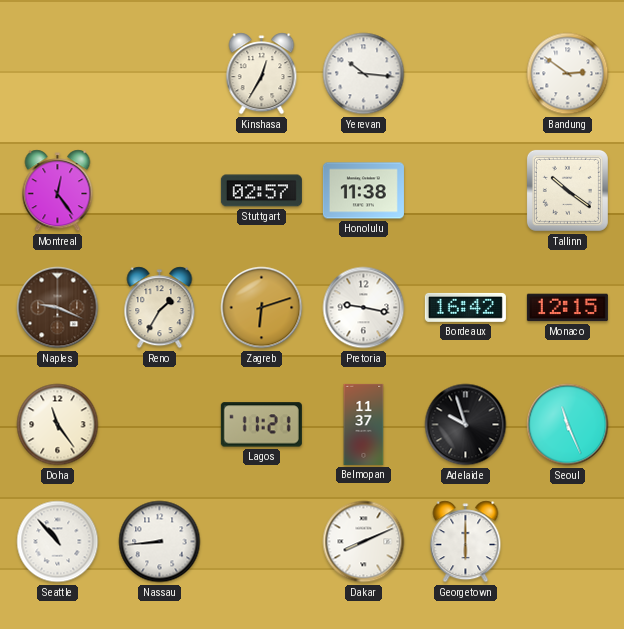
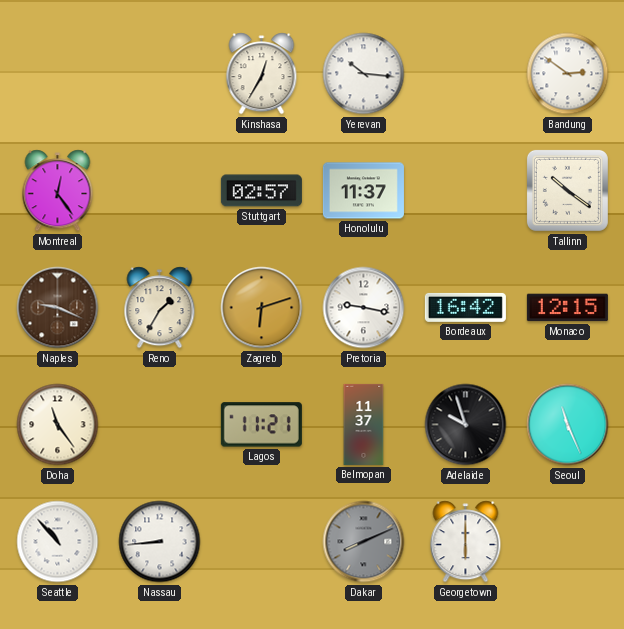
Honolulu: 11:38 -> 11:37
Dakar dial: white -> grey
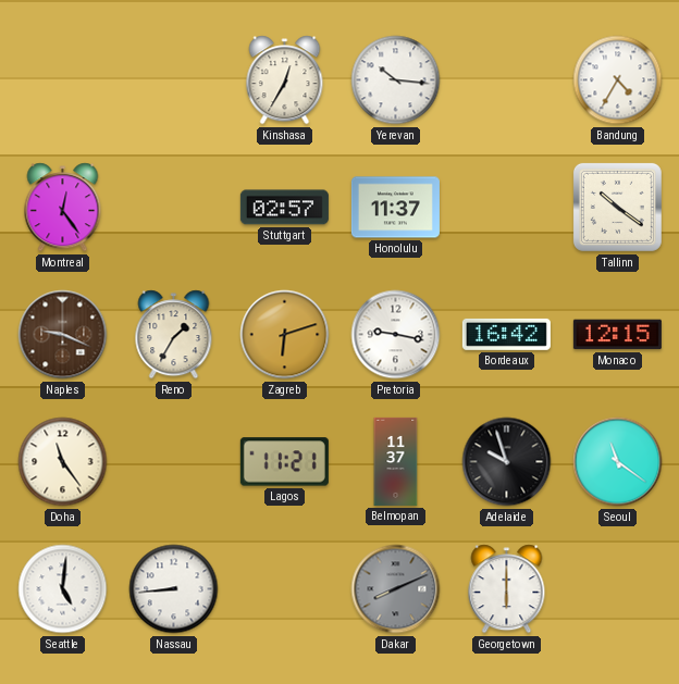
Bandung: 2:51 -> 4:35
Seoul: 11:26 -> 11:21
Seattle: 10:53 -> 5:01
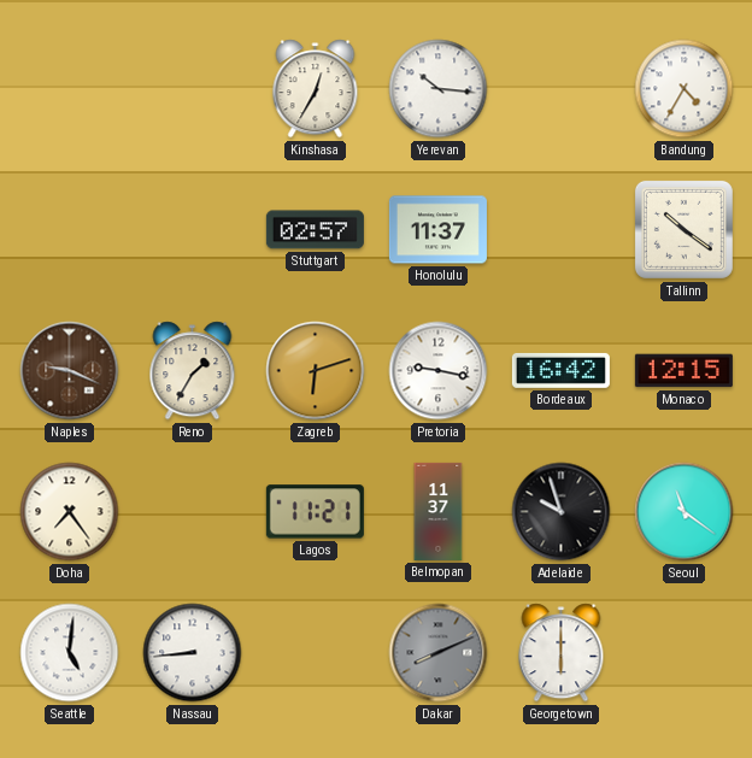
Montreal: 12:24 -> none
Doha: 11:24 -> 7:24
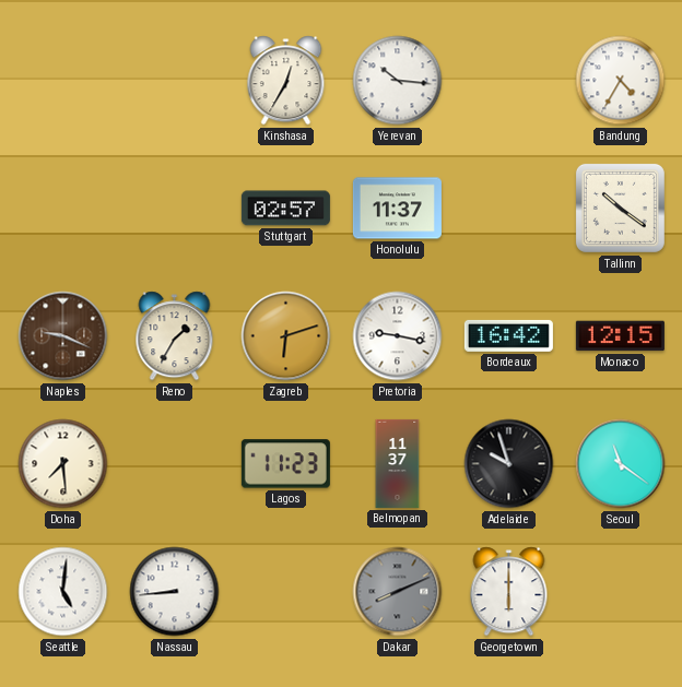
Doha: 7:24 -> 7:29
Lagos: 11:21 -> 11:23
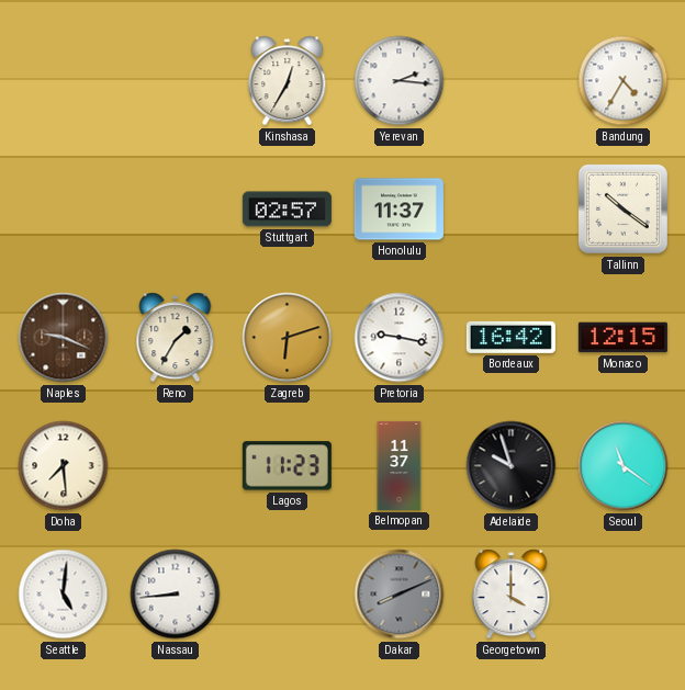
Yerevan: 10:16 -> 2:16
Georgetown: 6:00 -> 4:00
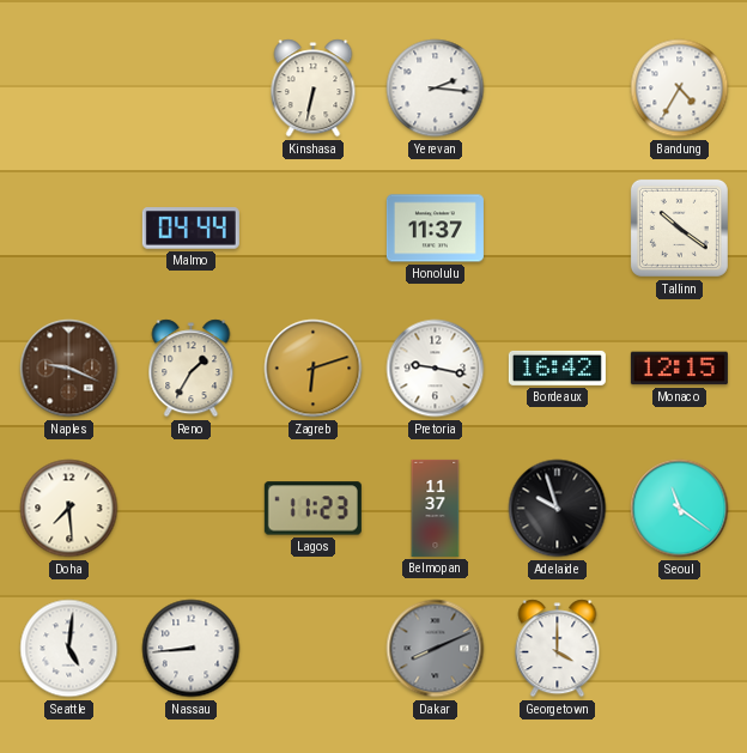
Kinshasa: 12:35 -> 6:32
Malmo: none -> 04:44
Stuttgart: 02:57 -> none
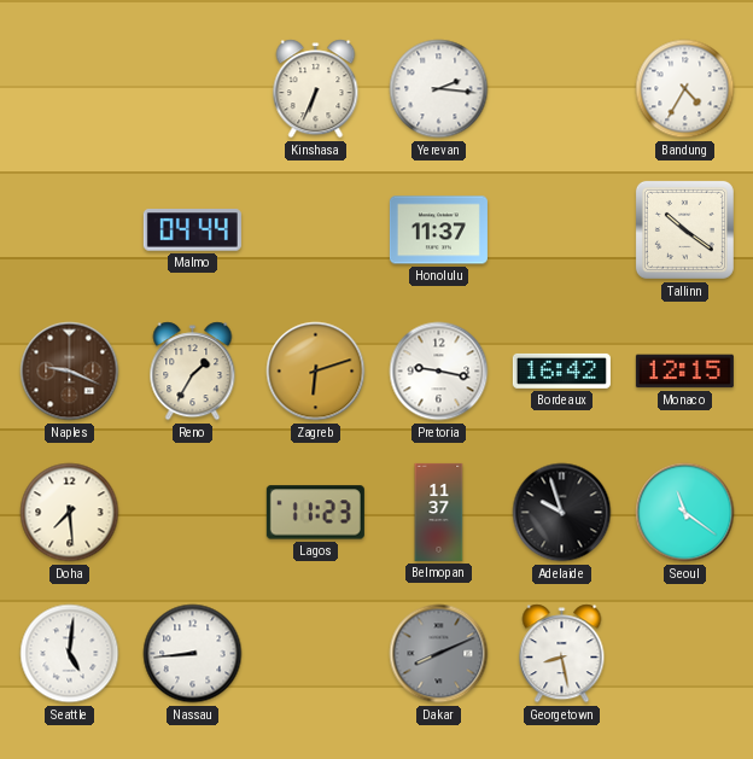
Kinshasa: 6:32 -> 6:34
Georgetown: 4:00 -> 8:28
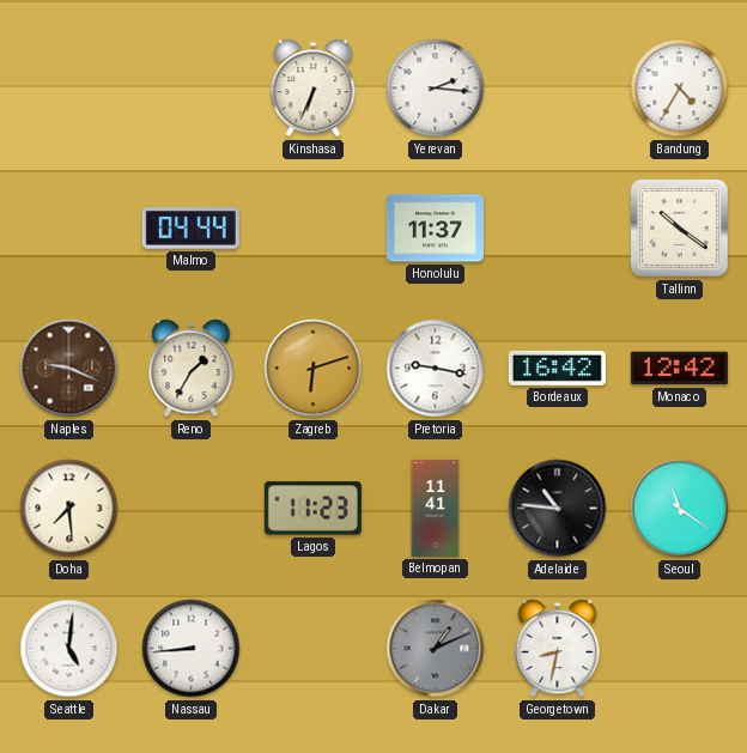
Monaco: 12:15 -> 12:42
Belmopan: 11:37 -> 11:41
Adelaide: 9:57 -> 10:46
Dakar: 8:11 -> 1:11
Georgetown: 8:28 -> 8:32
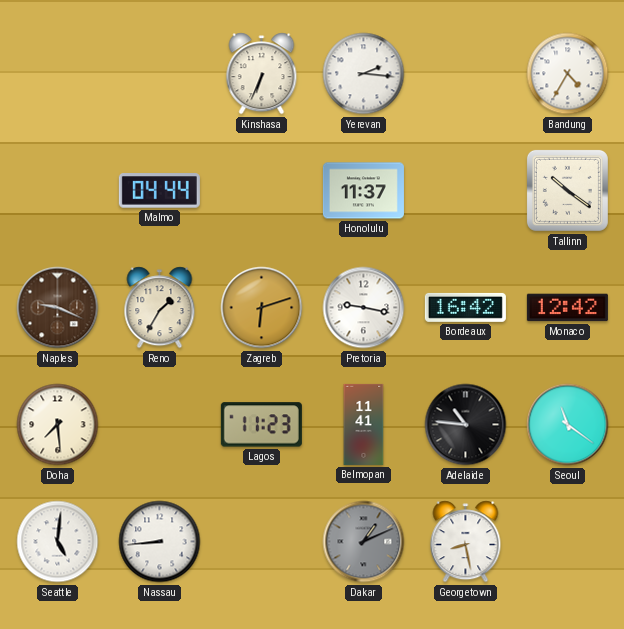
Georgetown: 8:32 -> 8:28
